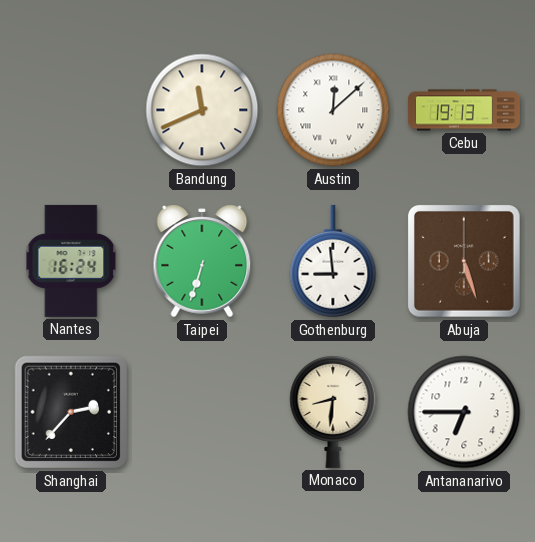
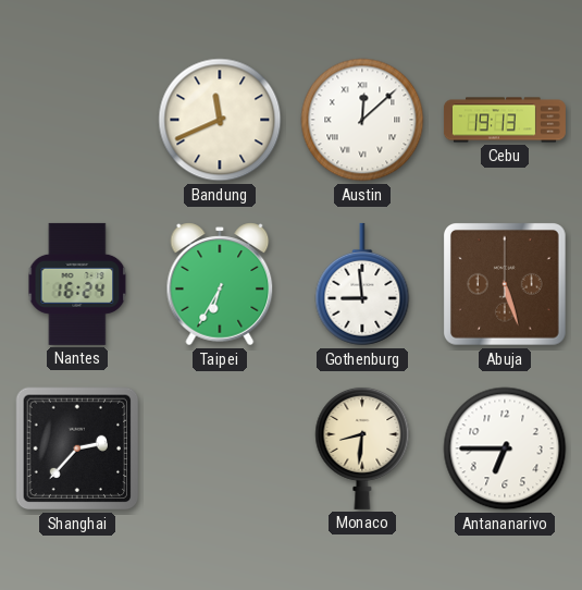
Taipei: 6:33 -> 6:35
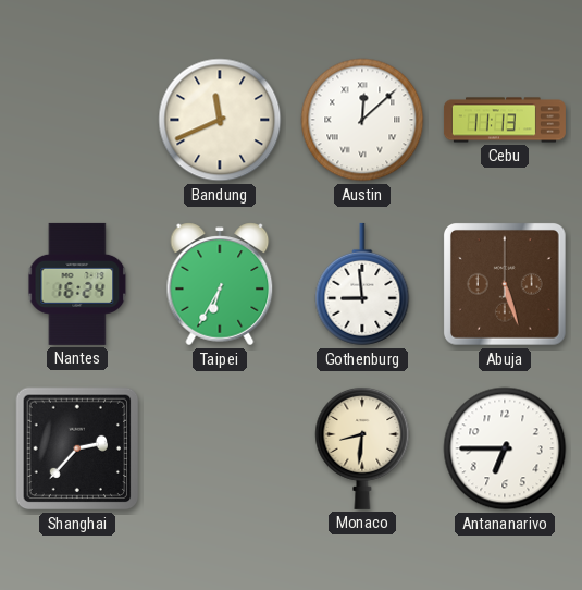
Cebu: 19:13 -> 11:13
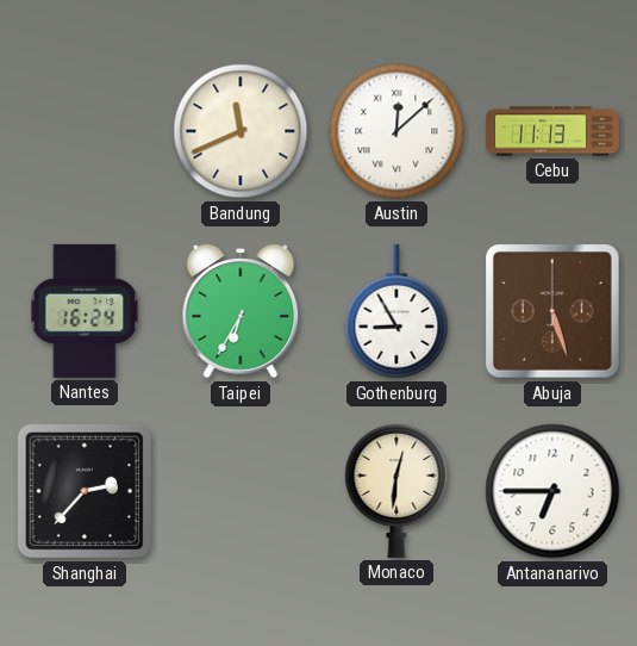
Gothenburg: 8:59 -> 8:55
Monaco: 8:31 -> 12:31
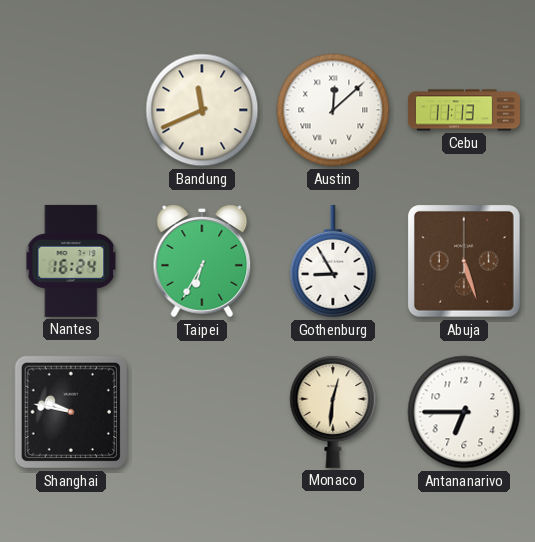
Shanghai: 2:37 -> 9:47
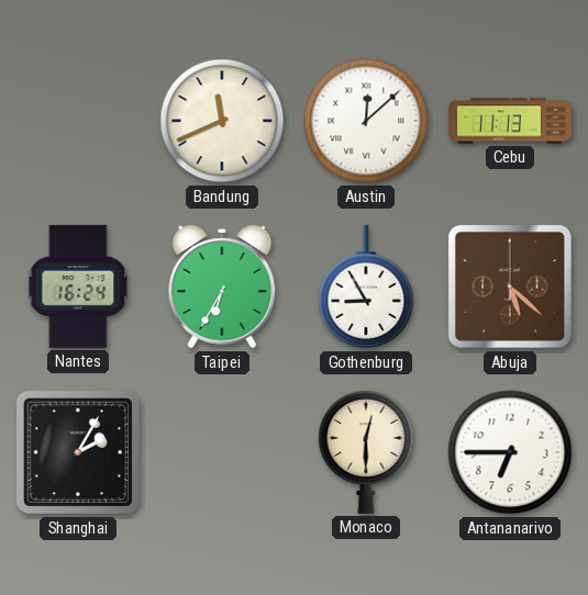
Abuja: 5:27 -> 5:22
Shanghai: 9:47 -> 2:05
Monaco: 12:31 -> 12:30
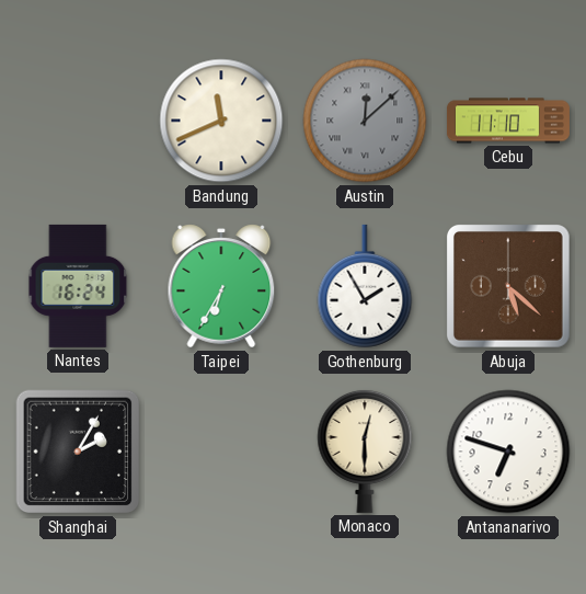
Austin dial: white -> grey
Cebu: 11:13 -> 11:10
Gothenburg: 8:55 -> 1:55
Antananarivo: 6:45 -> 6:48
